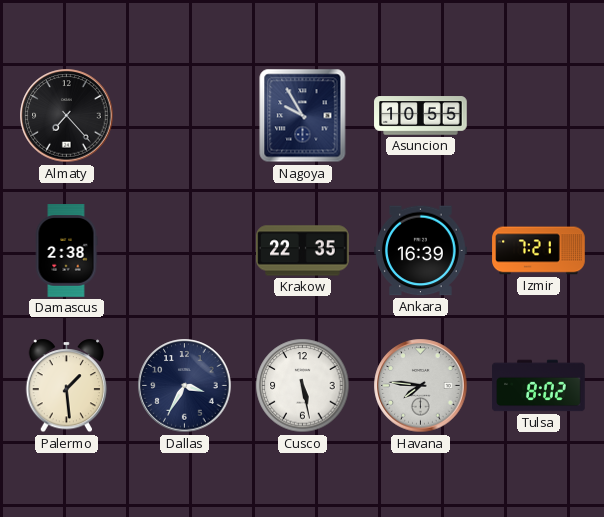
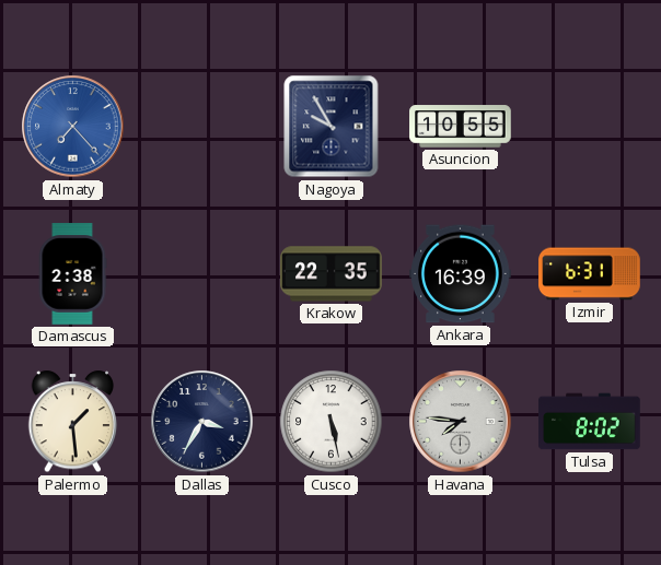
Almaty dial: black -> blue
Izmir: 7:21 -> 6:31
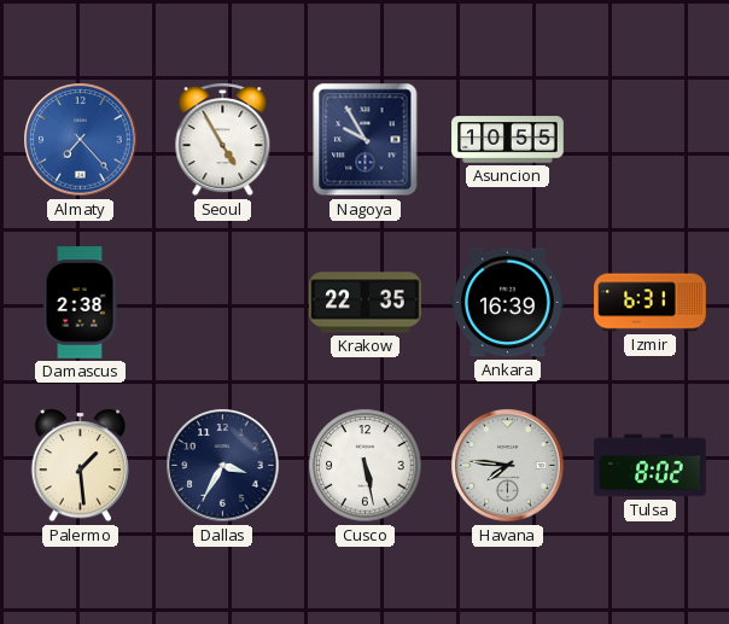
Seoul: none -> 4:55
